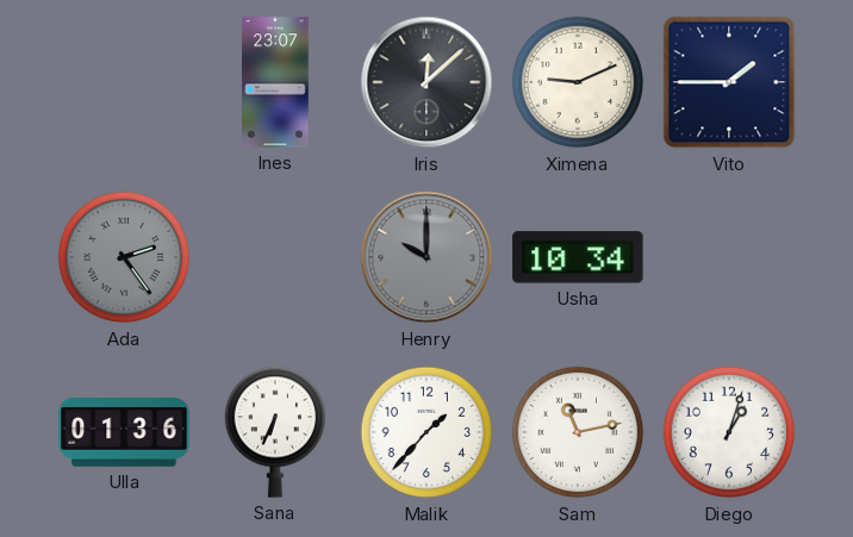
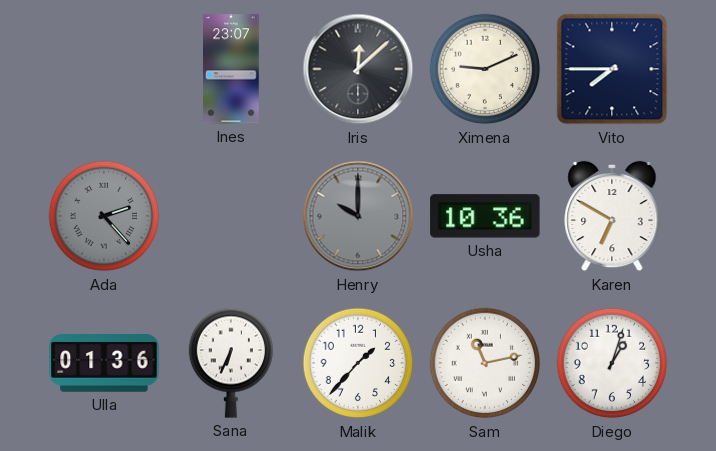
Vito: 1:45 -> 7:45
Ada: 2:24 -> 2:23
Usha: 10:34 -> 10:36
Karen: none -> 6:50
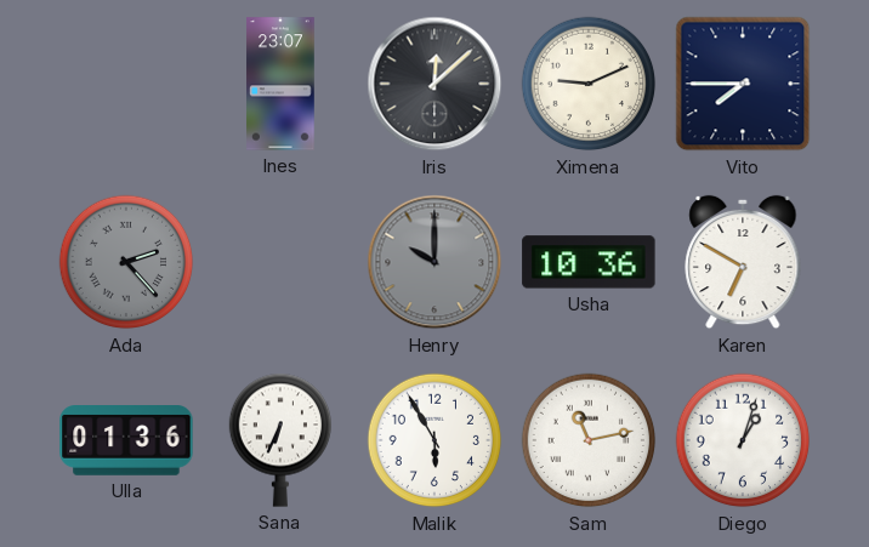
Malik: 1:37 -> 5:55
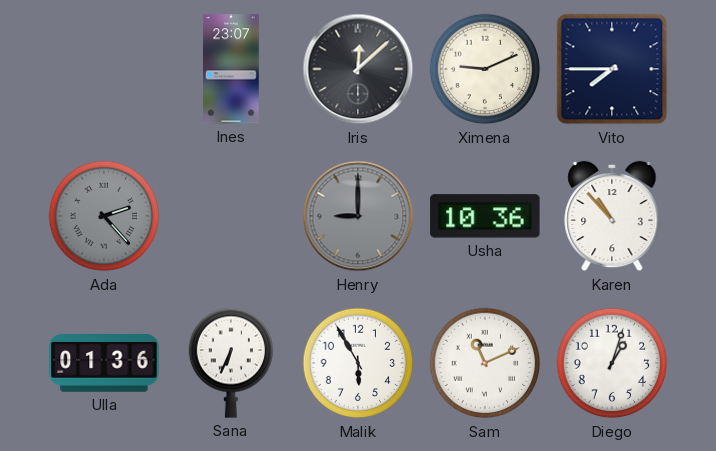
Henry: 10:00 -> 9:00
Karen: 6:50 -> 10:53
Sam: 11:13 -> 11:11
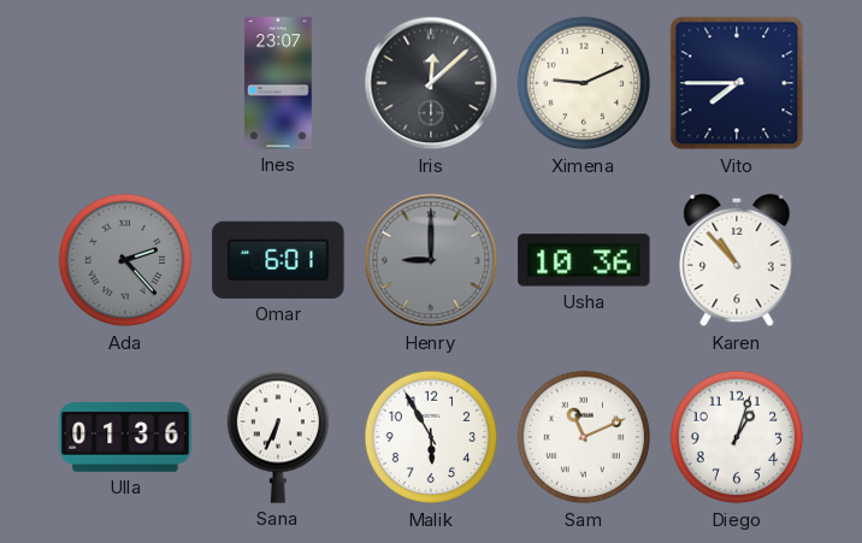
Omar: none -> 6:01
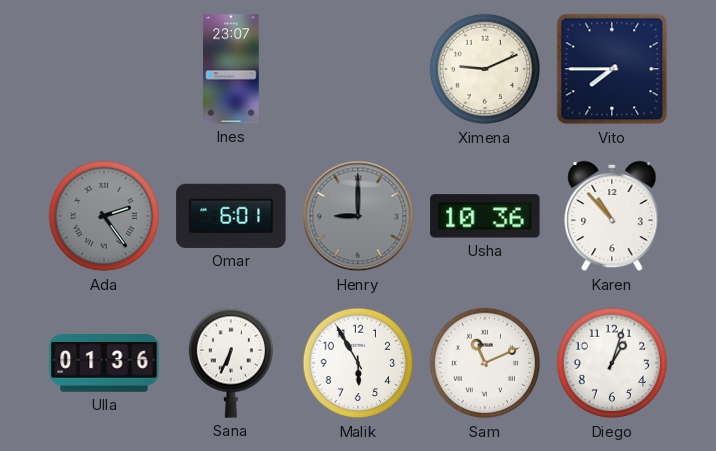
Iris: 12:08 -> none
Ada: 2:23 -> 2:24
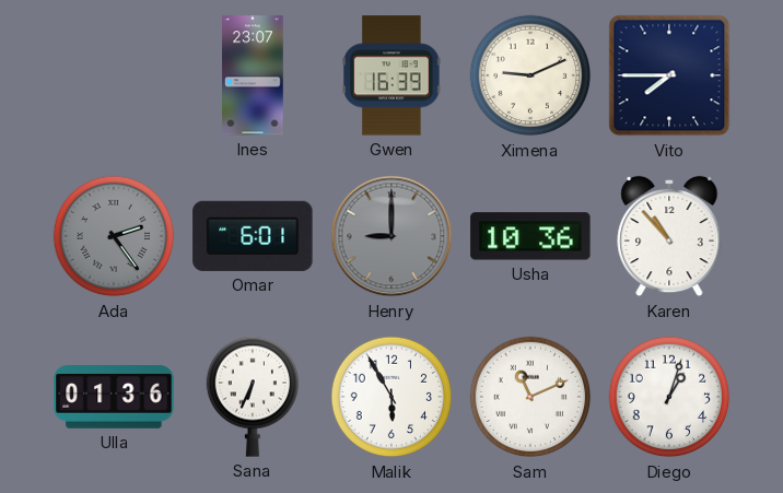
Gwen: none -> 16:39
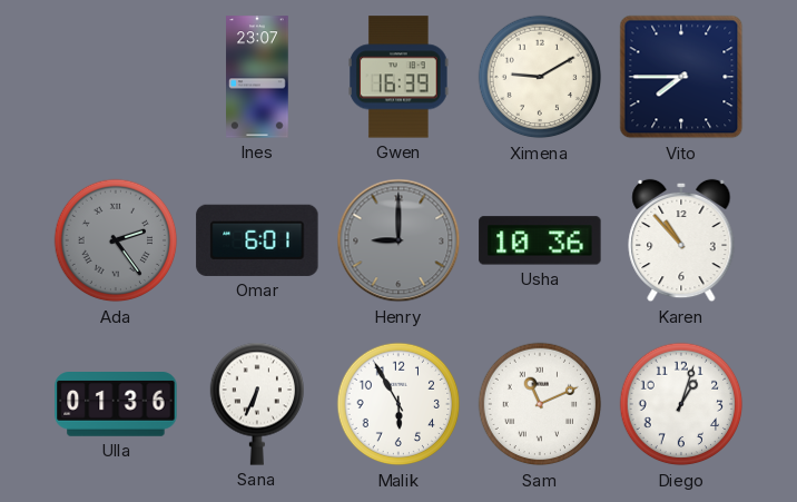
Ximena: 9:11 -> 9:10
